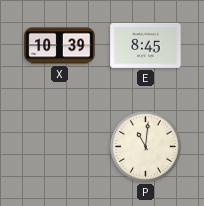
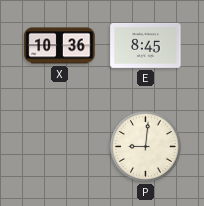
X: 10:39 -> 10:36
P: 11:01 -> 9:01
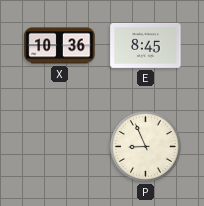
P: 9:01 -> 8:56
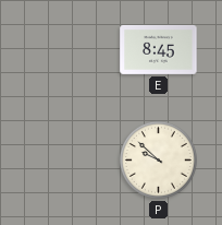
X: 10:36 -> none
P: 8:56 -> 9:52
